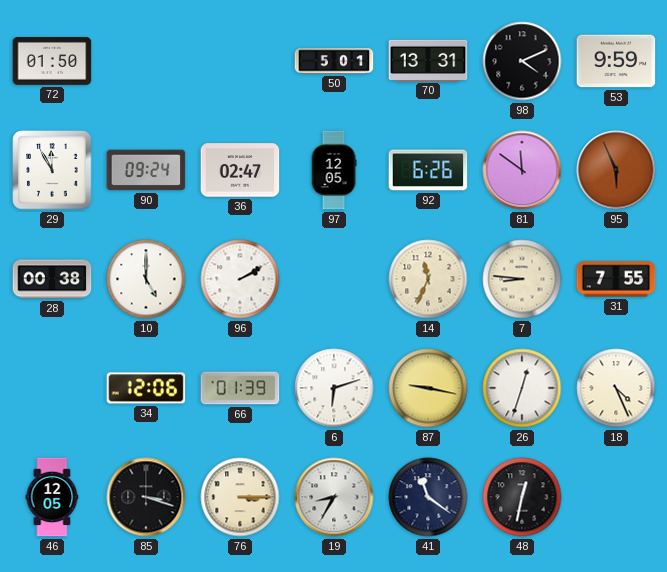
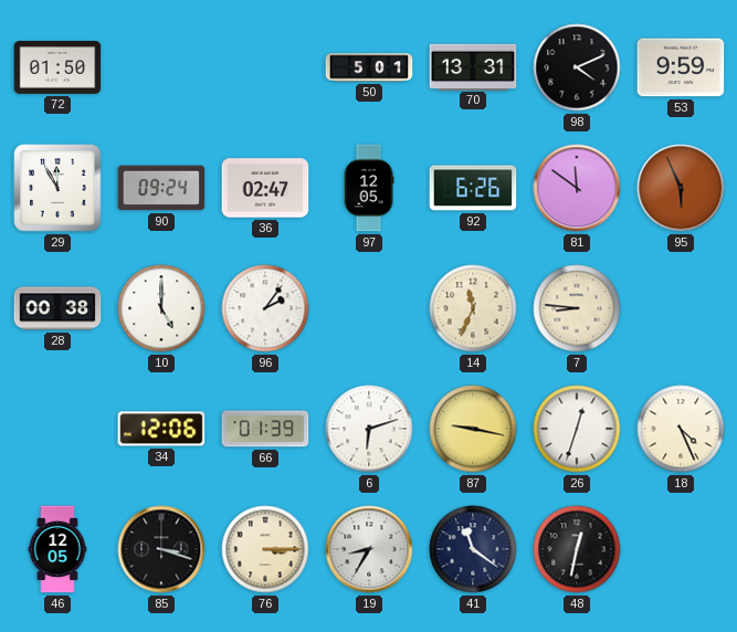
96: 2:10 -> 2:06
31: 7:55 -> none
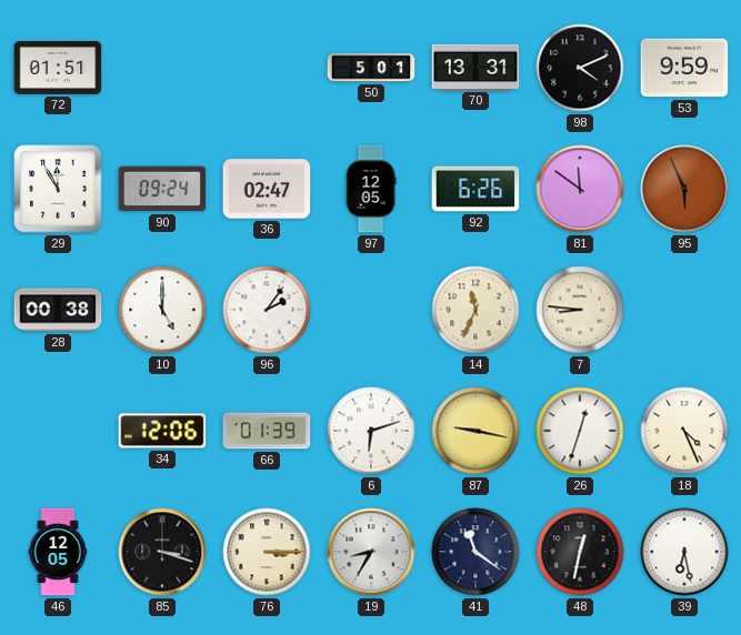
72: 01:50 -> 01:51
39: none -> 6:28
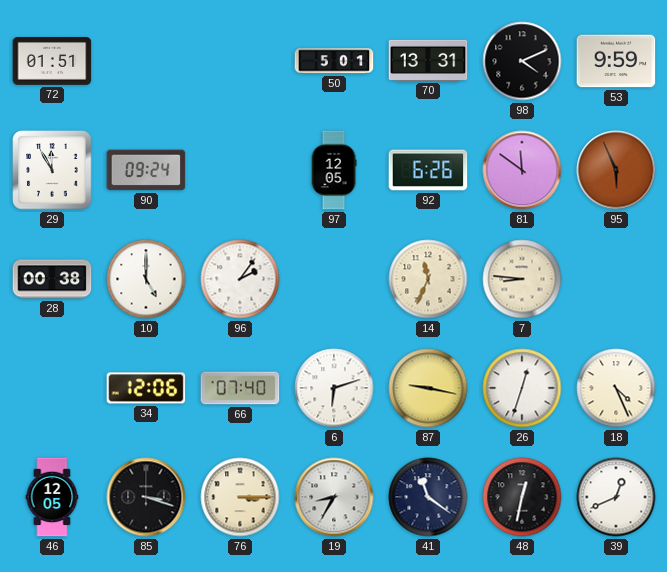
36: 02:47 -> none
66: 01:39 -> 07:40
39: 6:28 -> 12:41
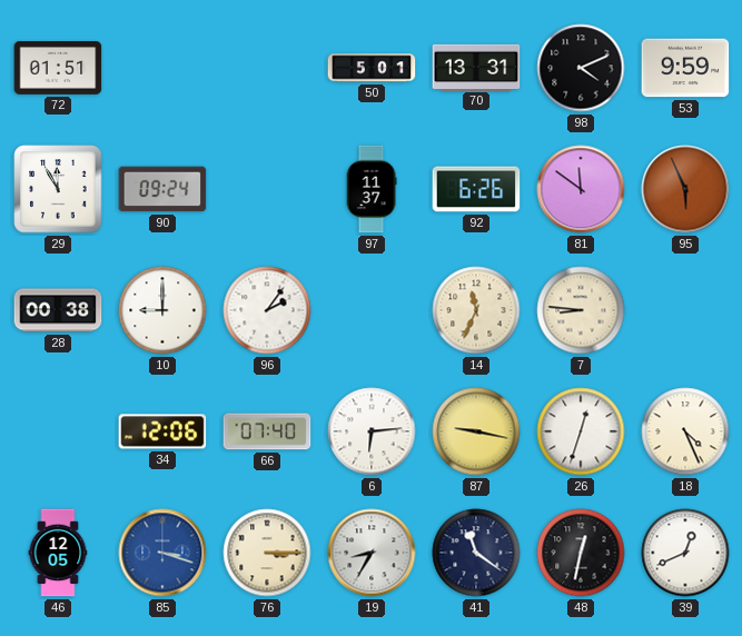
97: 12:05 -> 11:37
10: 5:00 -> 9:00
6: 6:12 -> 6:14
85 dial: black -> blue
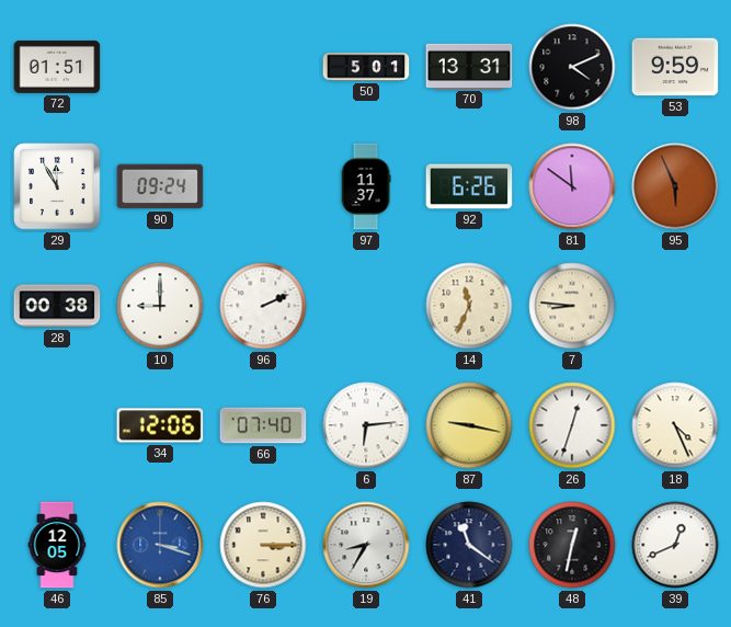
96: 2:06 -> 2:11
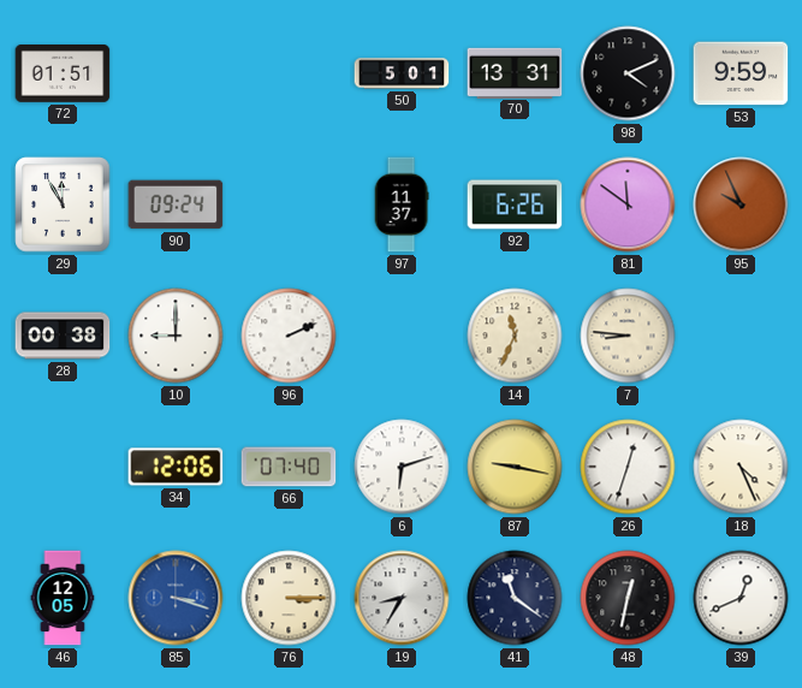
95: 5:56 -> 9:56
6: 6:14 -> 6:12
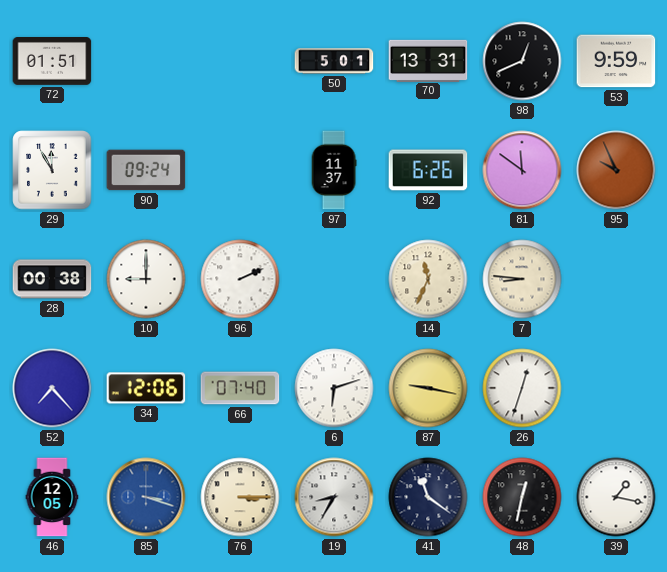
98: 4:11 -> 12:41
52: none -> 7:23
18: 4:26 -> none
39: 12:41 -> 1:17
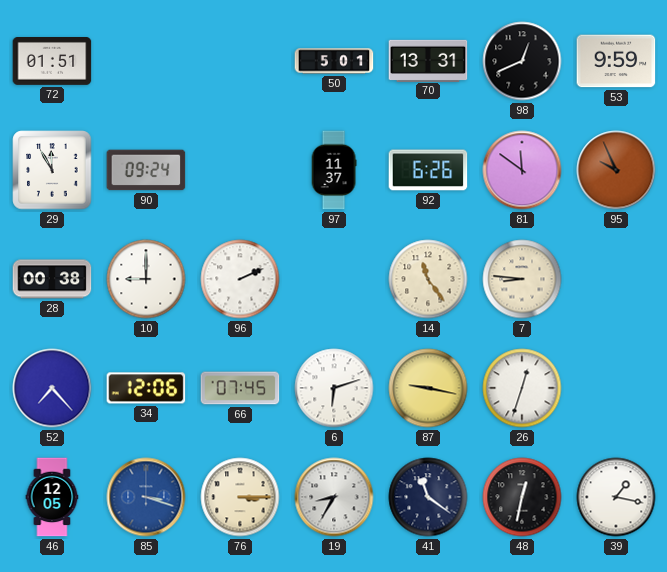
14: 11:34 -> 11:24
66: 07:40 -> 07:45
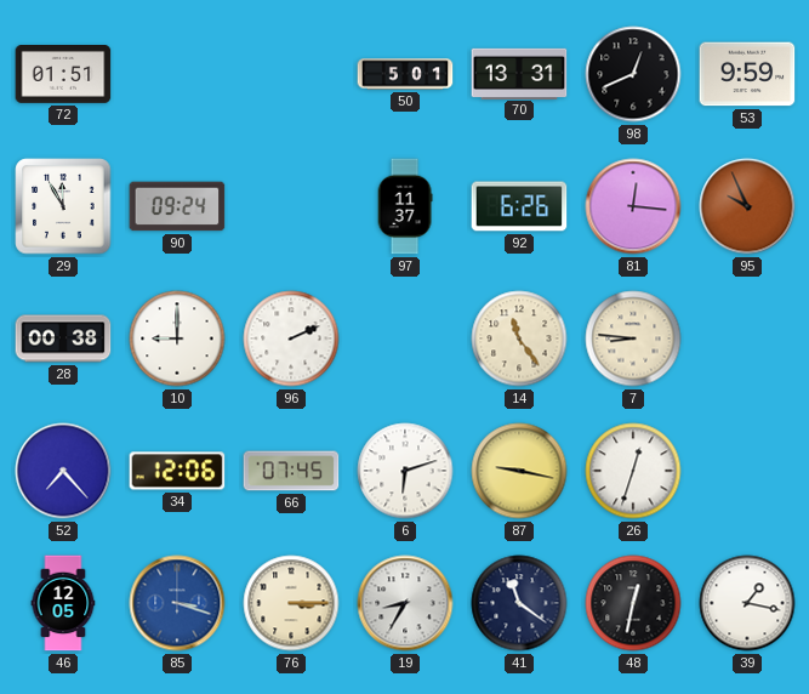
81: 11:51 -> 12:16
